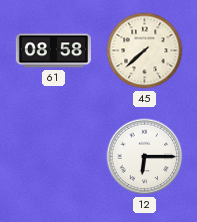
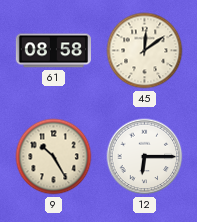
45: 7:38 -> 12:09
9: none -> 10:25
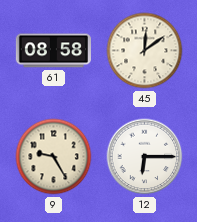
9: 10:25 -> 9:25
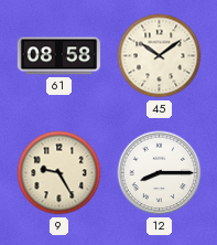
45: 12:09 -> 10:09
12: 6:15 -> 8:15
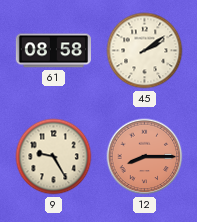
45: 10:09 -> 2:09
12 dial: white -> salmon
